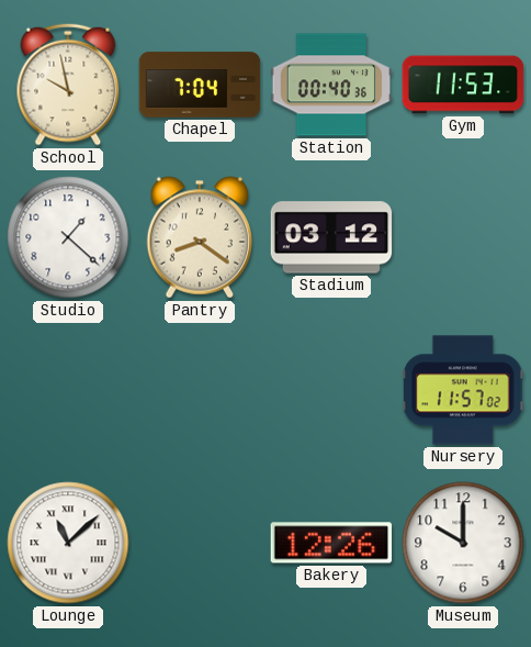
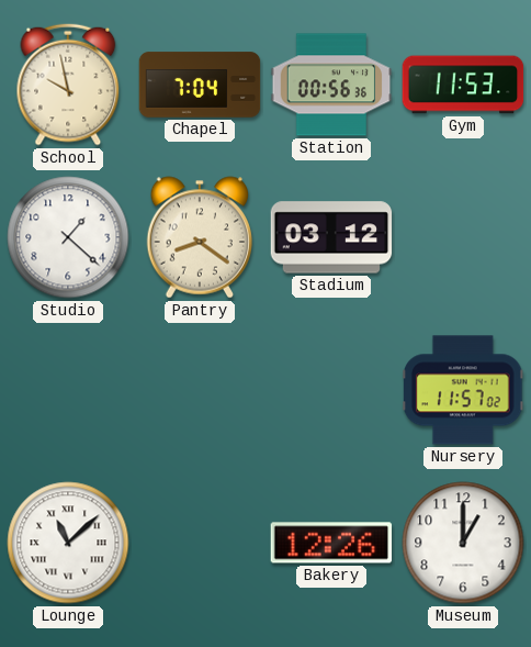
Station: 00:40 -> 00:56
Museum: 10:00 -> 1:00
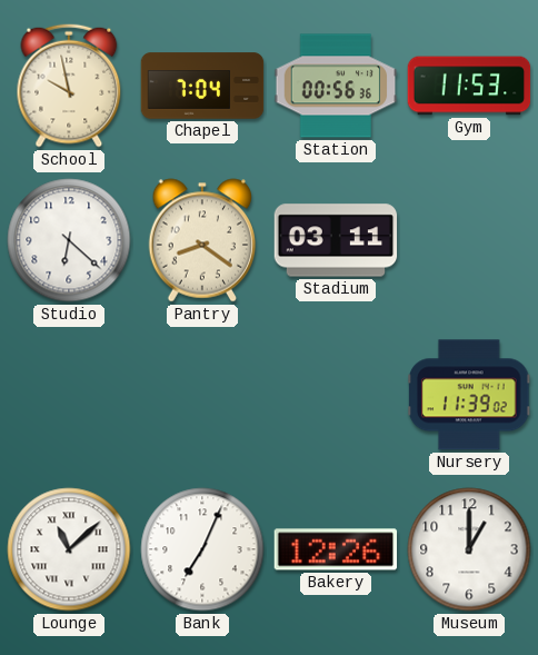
Studio: 1:22 -> 6:22
Stadium: 03:12 -> 03:11
Nursery: 11:57 -> 11:39
Bank: none -> 7:04
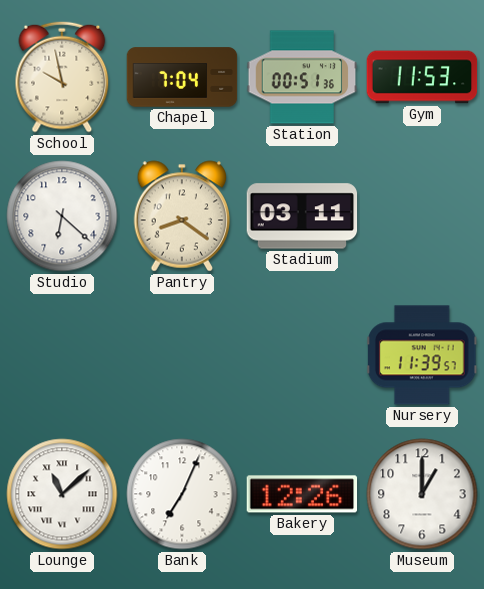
Station: 00:56 -> 00:51
Nursery: 11:39:02 -> 11:39:57
